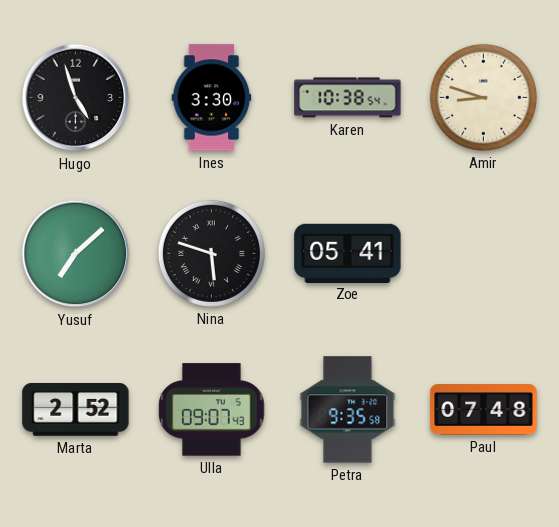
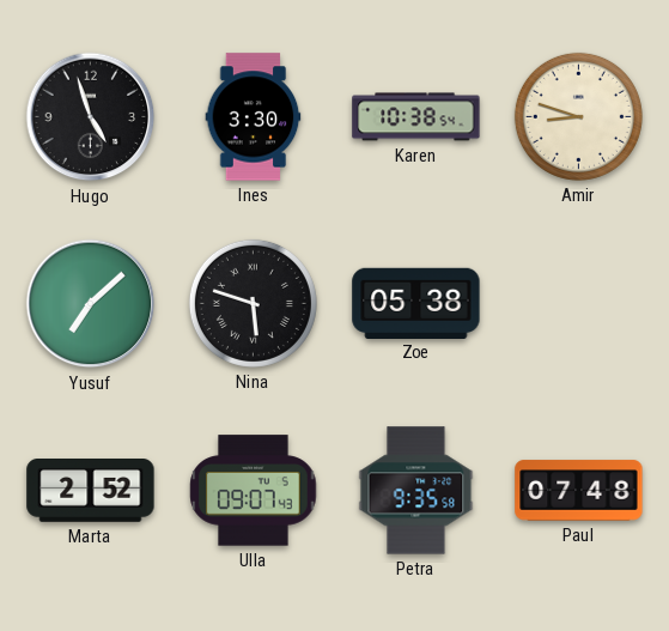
Zoe: 05:41 -> 05:38
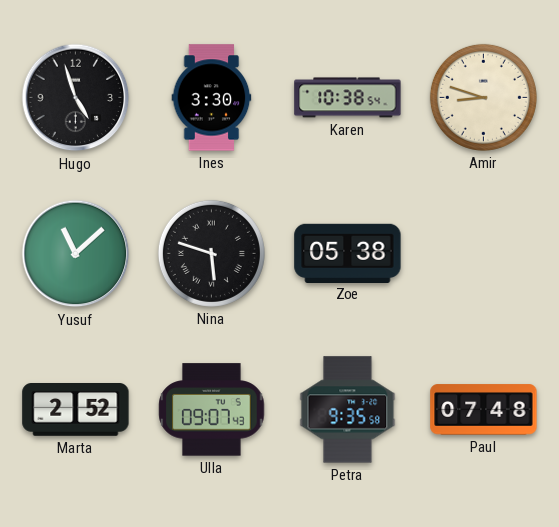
Yusuf: 7:08 -> 11:08
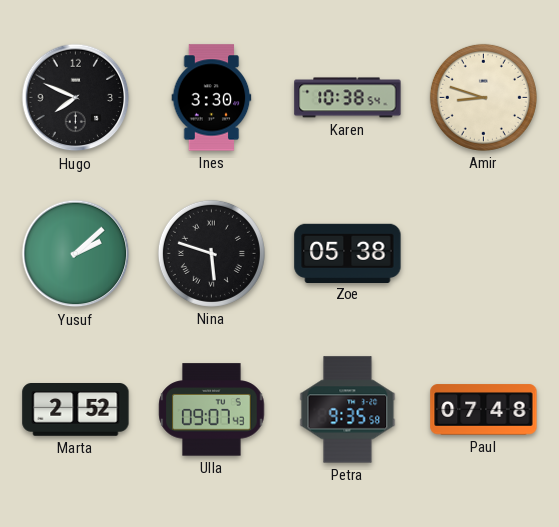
Hugo: 4:57 -> 7:49
Yusuf: 11:08 -> 2:08
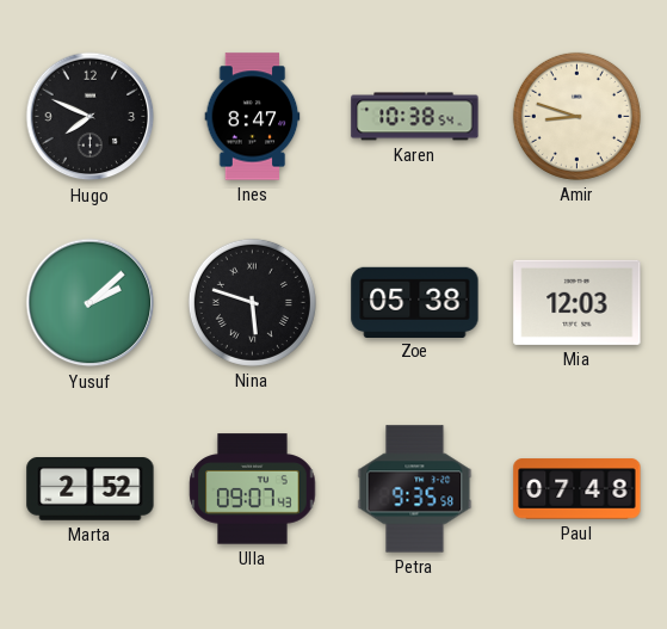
Ines: 3:30 -> 8:47
Mia: none -> 12:03
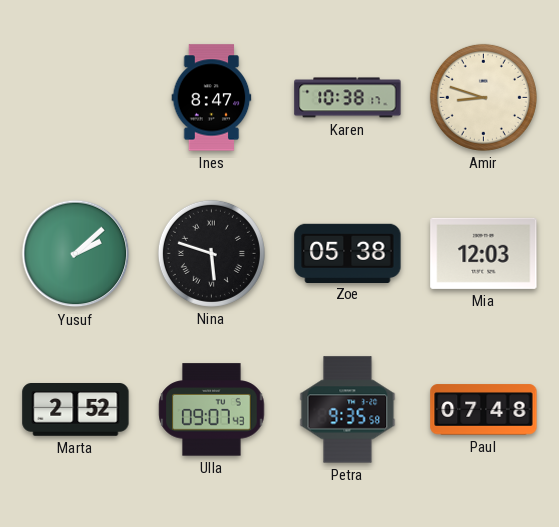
Hugo: 7:49 -> none
Karen: 10:38:54 -> 10:38:17
